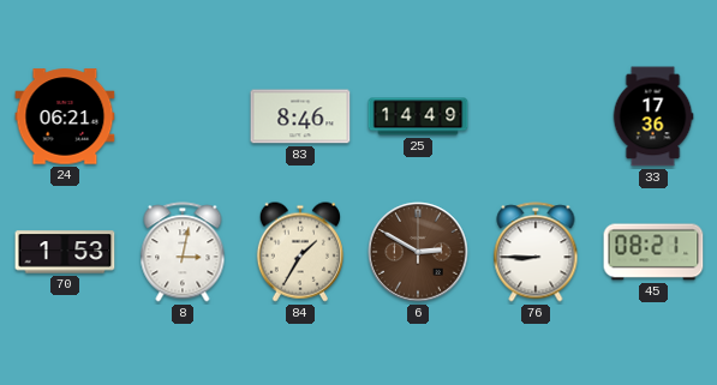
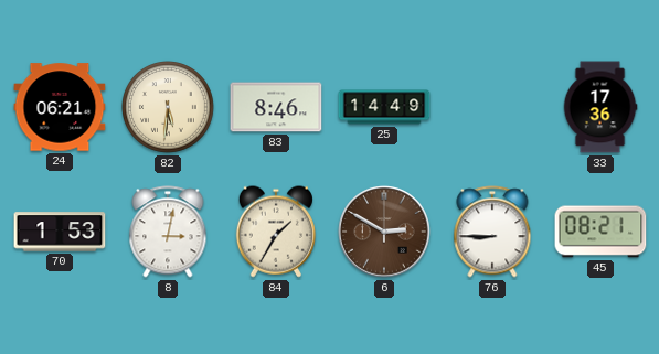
82: none -> 5:31
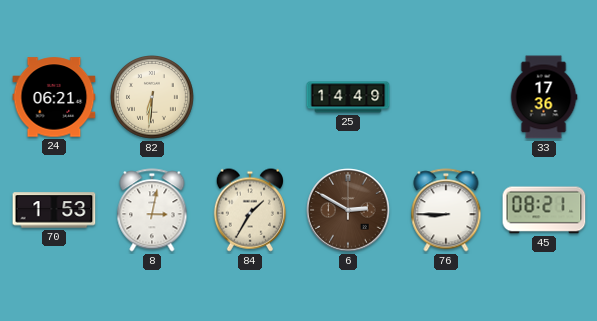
82: 5:31 -> 6:31
83: 8:46 -> none
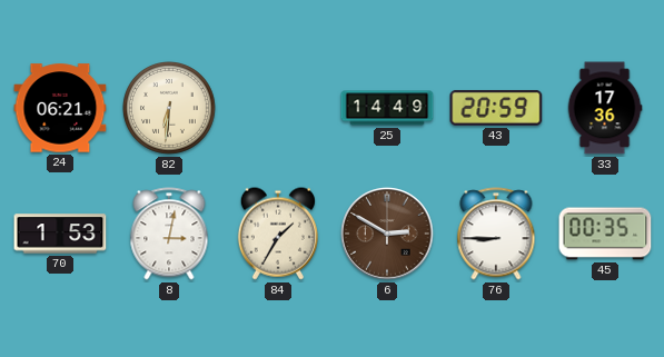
43: none -> 20:59
45: 08:21 -> 00:35
